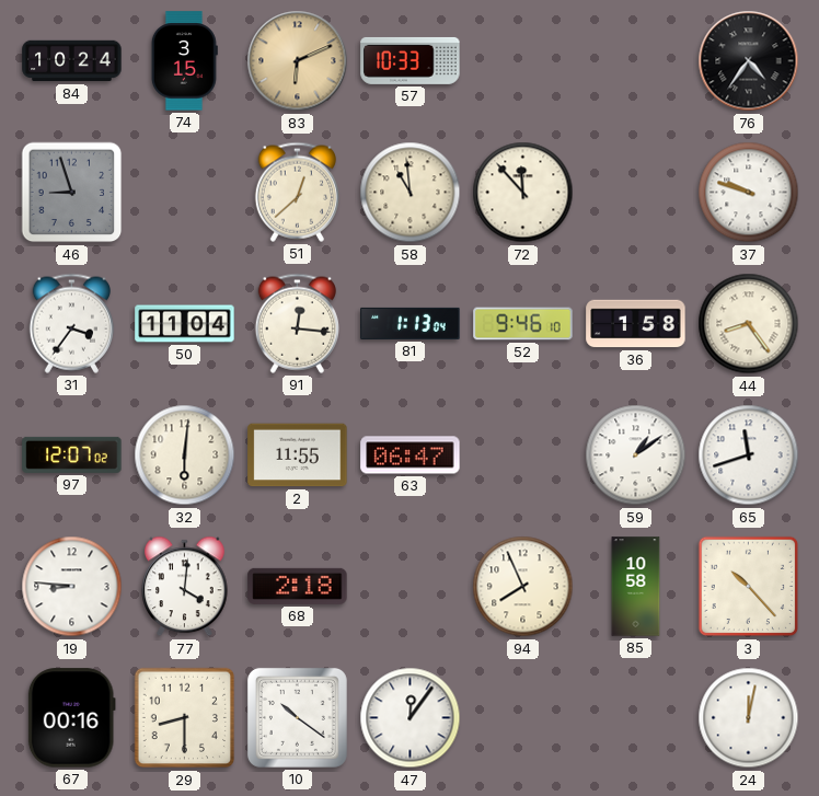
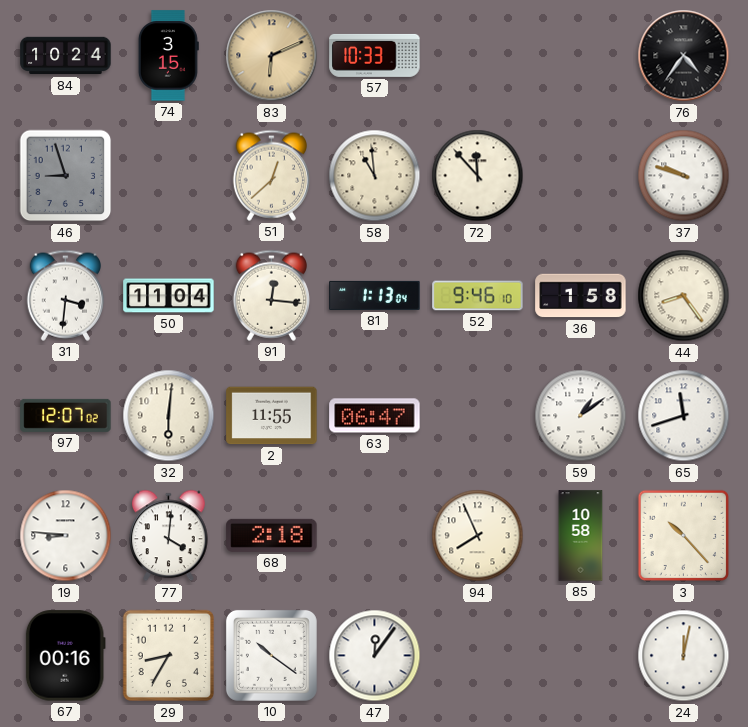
31: 3:36 -> 3:31
29: 8:30 -> 8:35
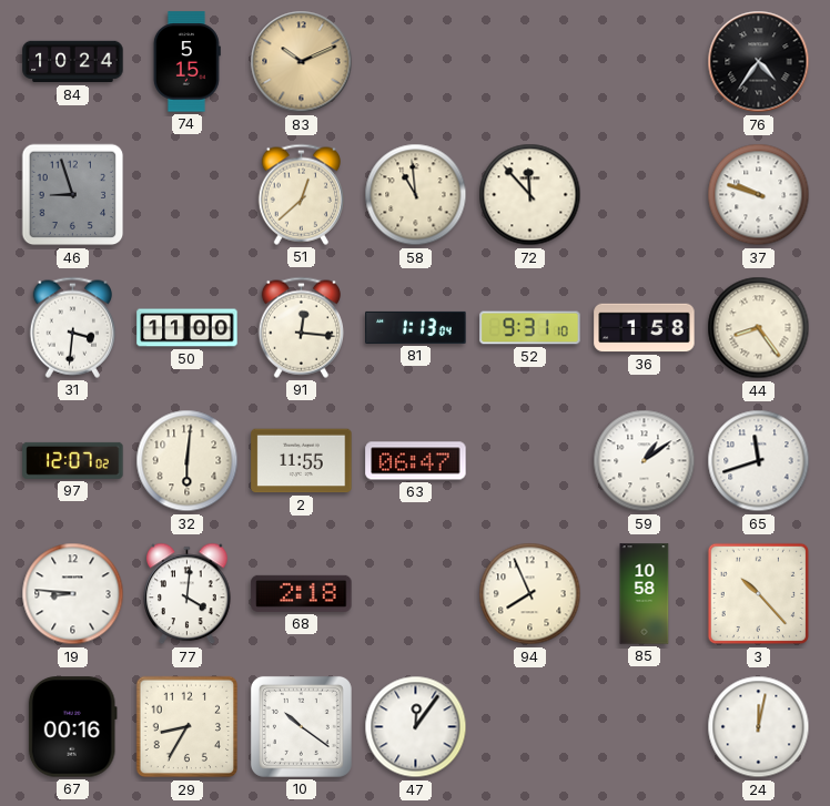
74: 3:15 -> 5:15
83: 6:11 -> 10:11
57: 10:33 -> none
50: 11:04 -> 11:00
52: 9:46 -> 9:31
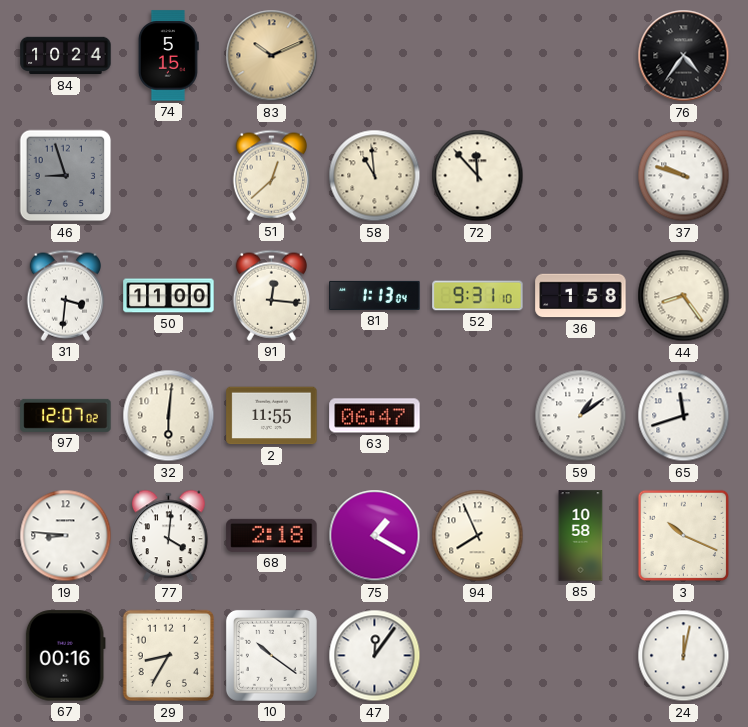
75: none -> 1:20
3: 10:23 -> 10:19
